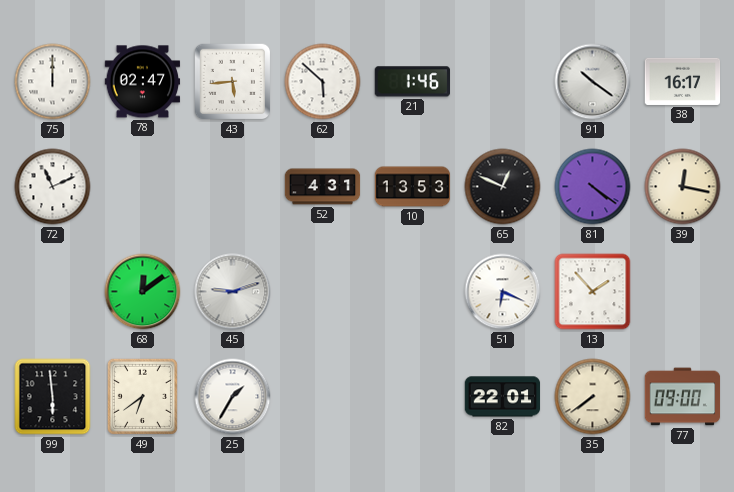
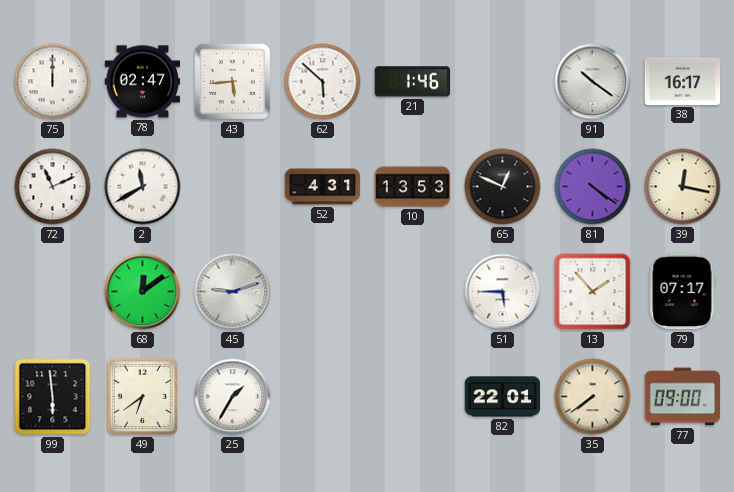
2: none -> 11:40
51: 6:19 -> 5:45
79: none -> 07:17
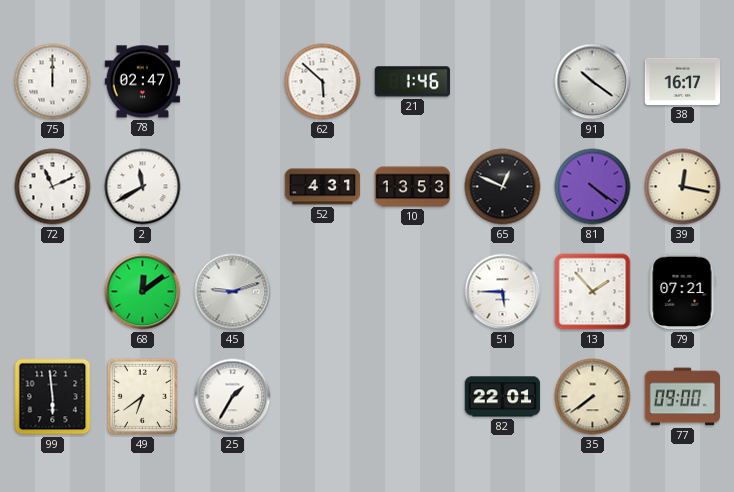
43: 5:44 -> none
79: 07:17 -> 07:21
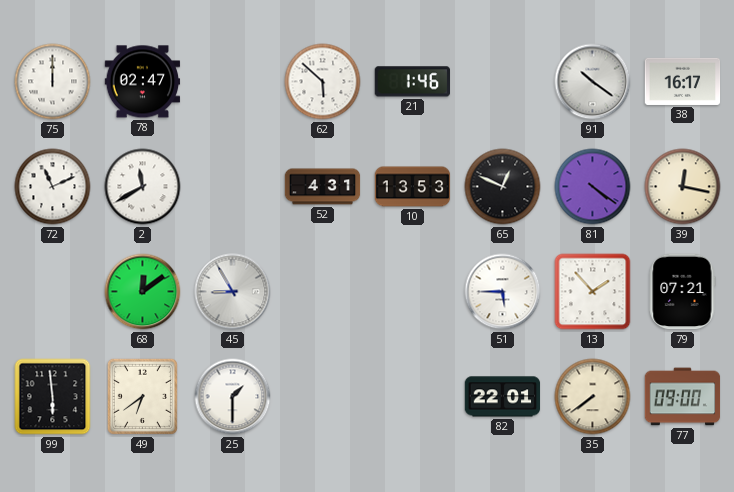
45: 9:12 -> 8:55
25: 1:35 -> 1:30
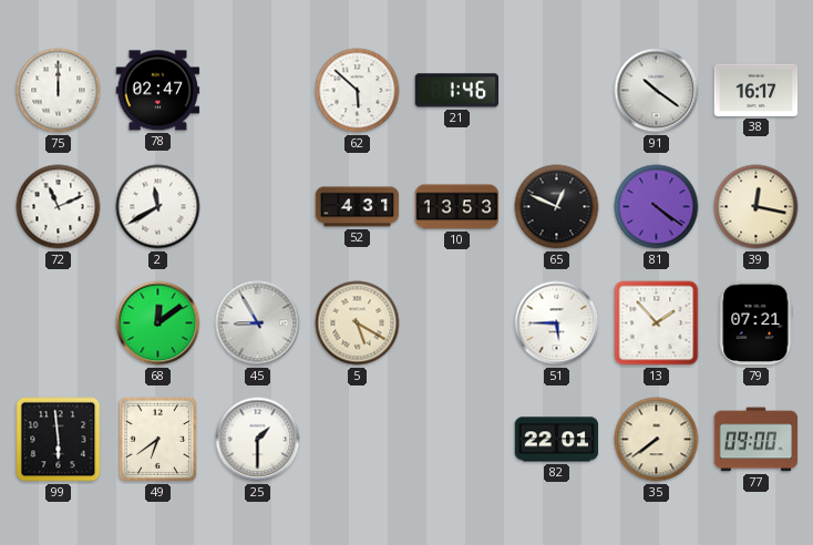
5: none -> 5:20
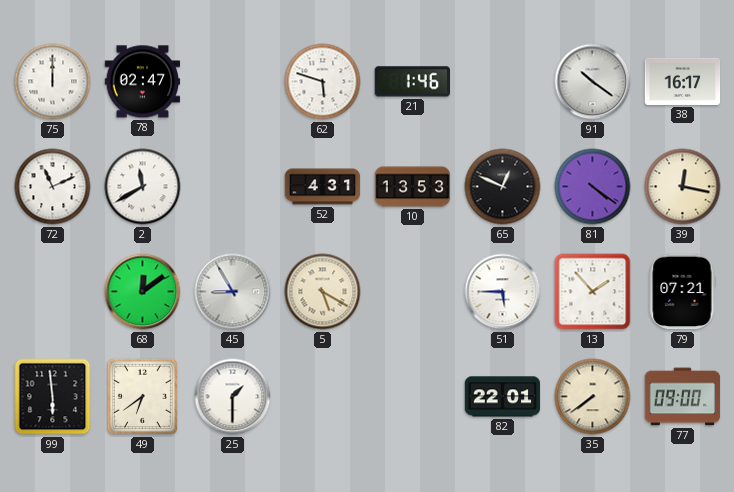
62: 5:52 -> 5:48
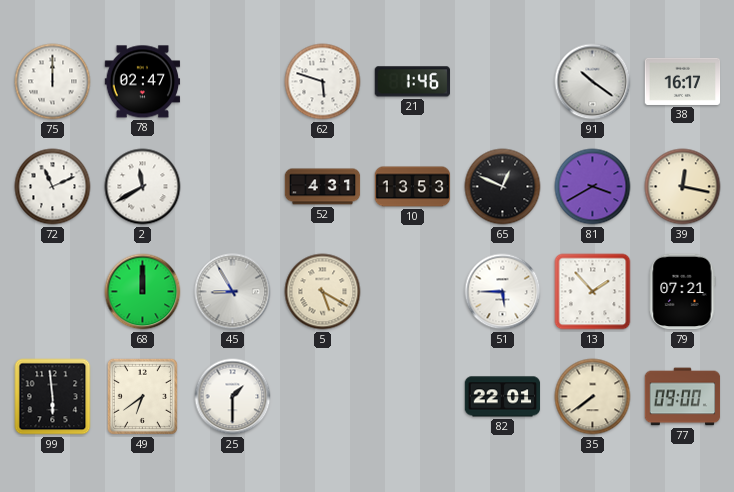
81: 4:21 -> 3:40
68: 12:09 -> 12:00
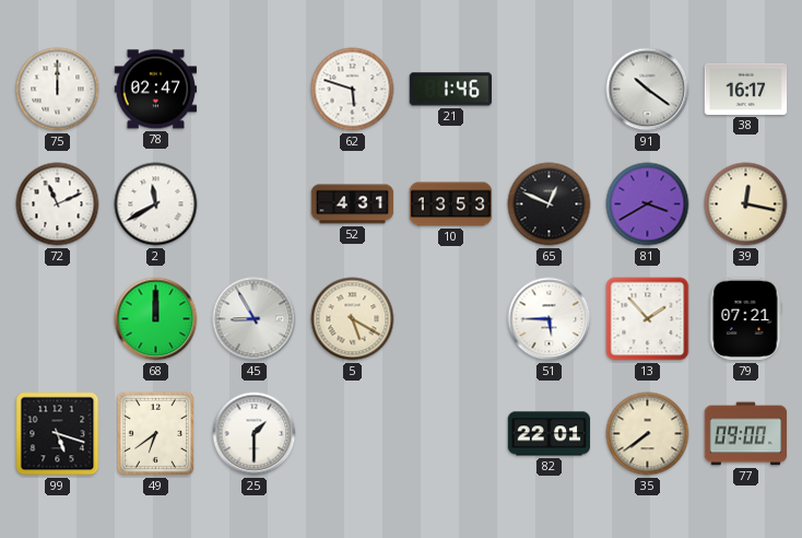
99: 5:59 -> 5:18
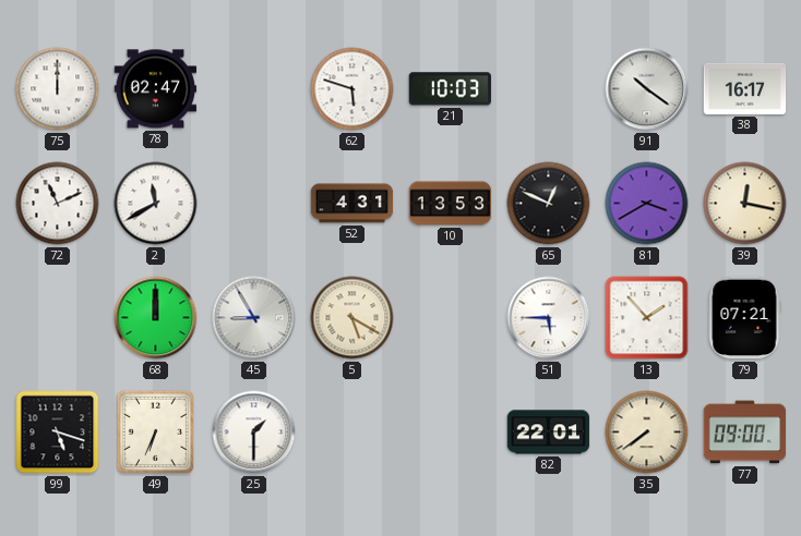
21: 1:46 -> 10:03
49: 6:39 -> 6:34
